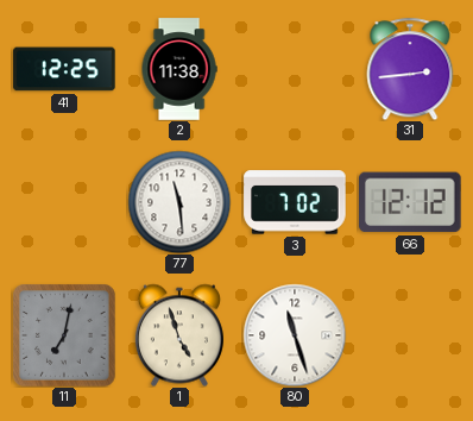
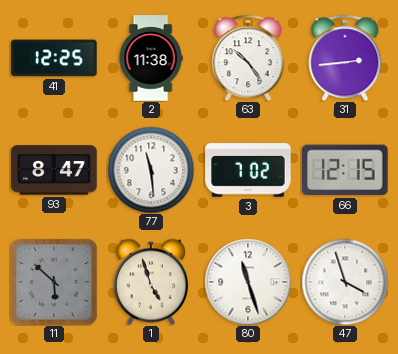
63: none -> 10:24
93: none -> 8:47
66: 12:12 -> 12:15
11: 7:02 -> 5:52
47: none -> 3:57
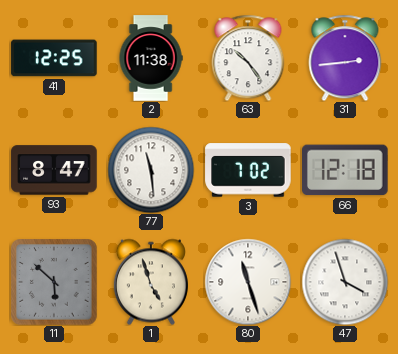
66: 12:15 -> 12:18
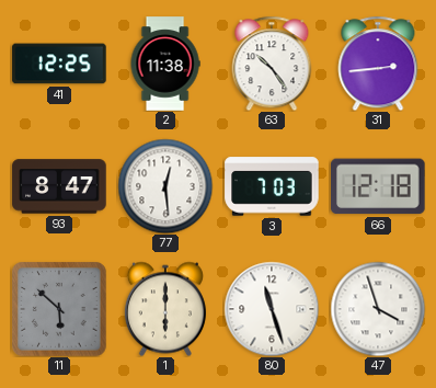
77: 11:29 -> 12:29
3: 7:02 -> 7:03
1: 4:57 -> 6:00
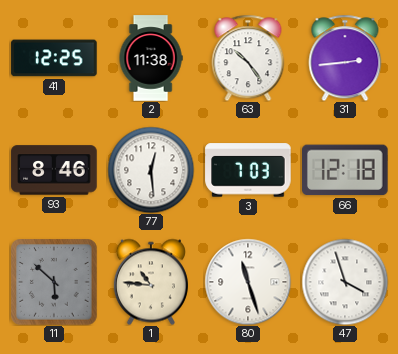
93: 8:47 -> 8:46
1: 6:00 -> 10:46
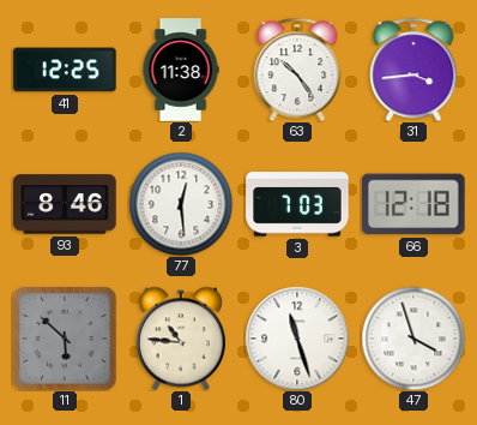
31: 2:44 -> 3:44
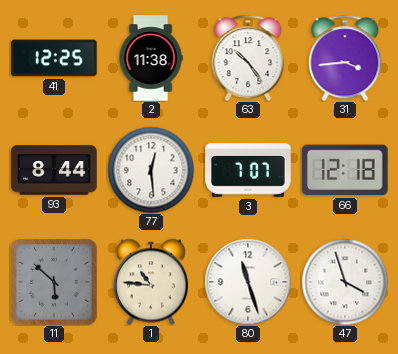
93: 8:46 -> 8:44
3: 7:03 -> 7:07
